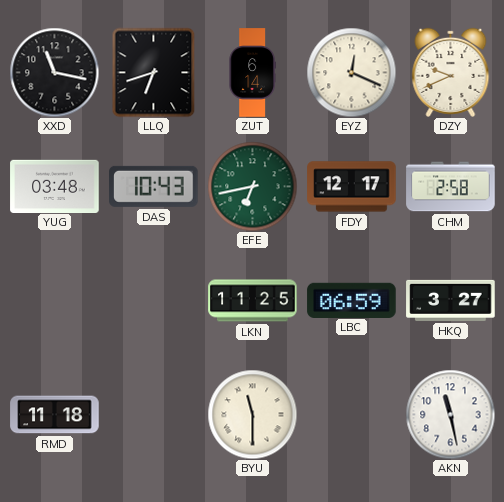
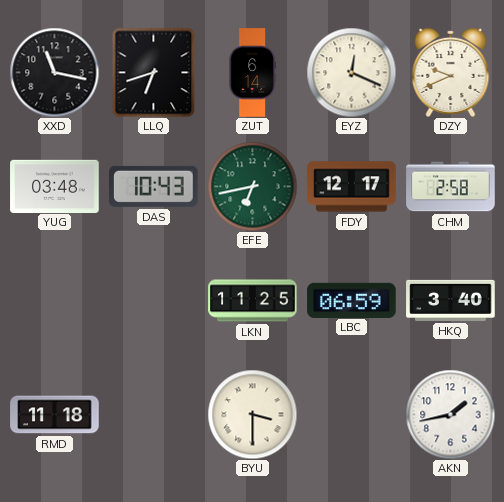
HKQ: 3:27 -> 3:40
BYU: 11:30 -> 3:30
AKN: 11:28 -> 1:43
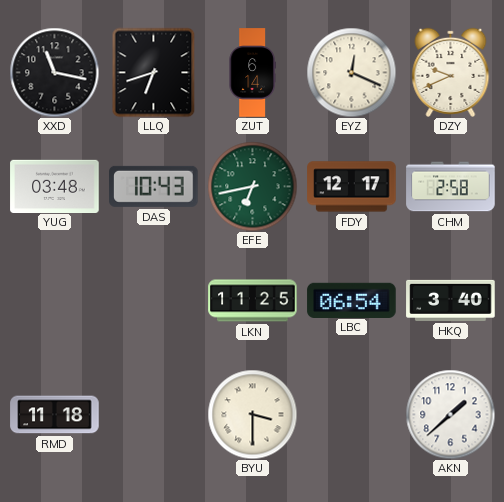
LBC: 06:59 -> 06:54
AKN: 1:43 -> 1:38
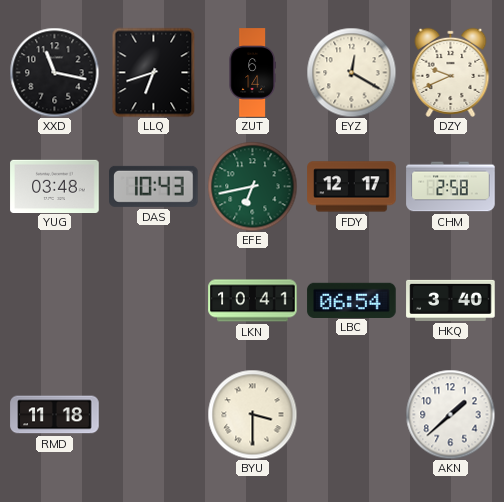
EYZ: 12:19 -> 12:20
LKN: 11:25 -> 10:41
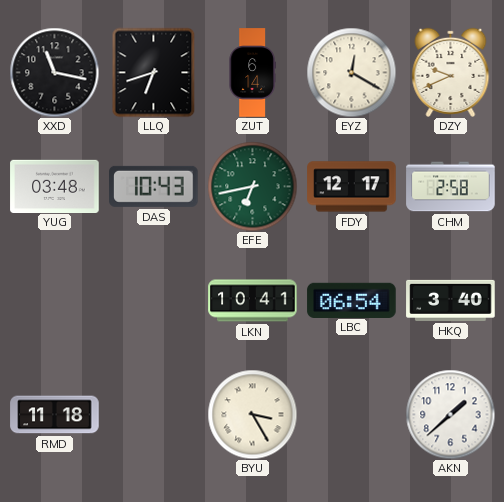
BYU: 3:30 -> 3:25
